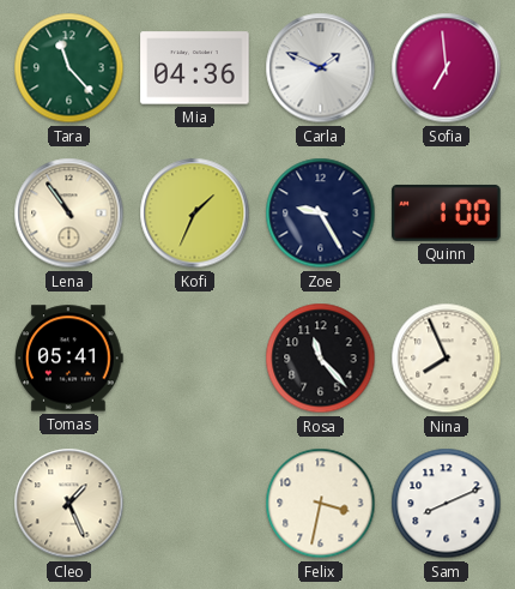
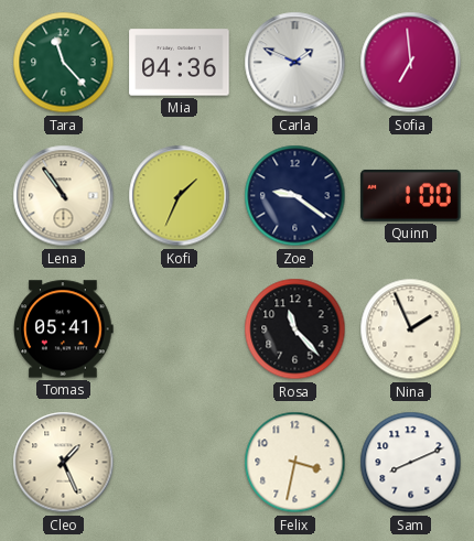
Zoe: 9:25 -> 9:21
Nina: 7:56 -> 1:56
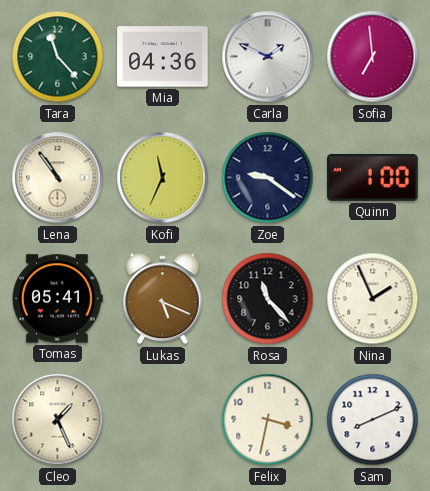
Kofi: 1:34 -> 11:34
Lukas: none -> 5:19
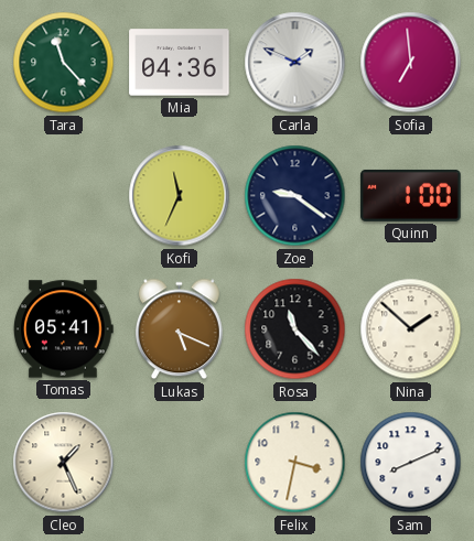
Lena: 10:54 -> none
Nina: 1:56 -> 1:52
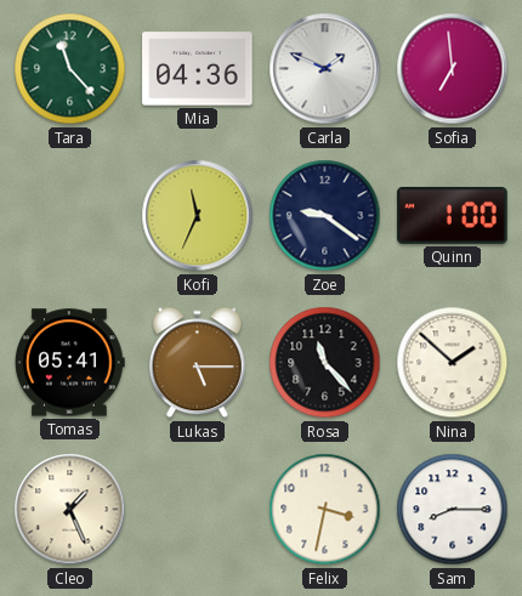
Lukas: 5:19 -> 5:15
Sam: 8:11 -> 8:15
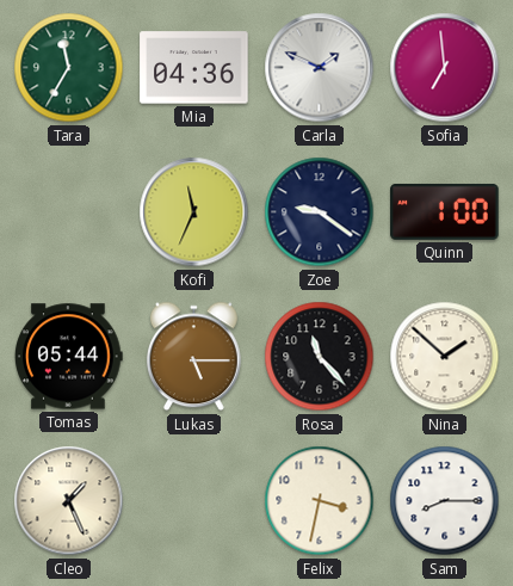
Tara: 11:23 -> 11:35
Tomas: 05:41 -> 05:44
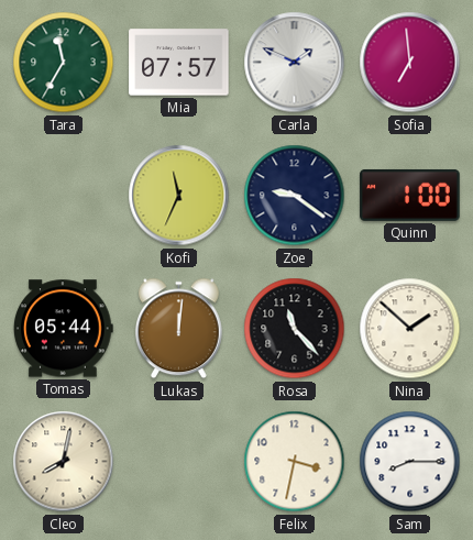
Mia: 04:36 -> 07:57
Lukas: 5:15 -> 12:01
Cleo: 1:26 -> 8:02
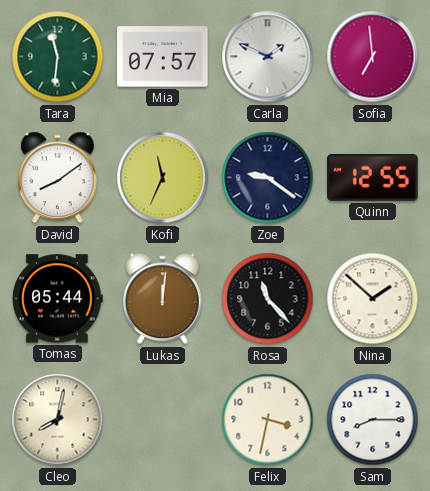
Tara: 11:35 -> 11:31
David: none -> 8:09
Quinn: 1:00 -> 12:55
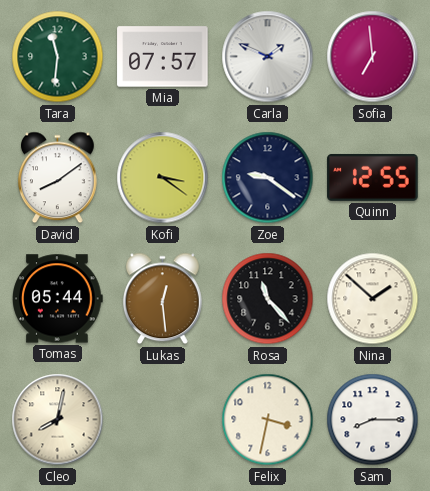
Kofi: 11:34 -> 3:21
Lukas: 12:01 -> 12:29
